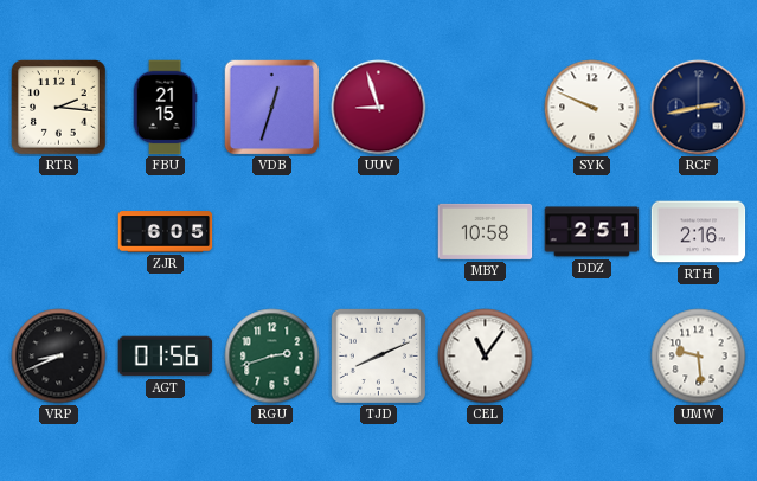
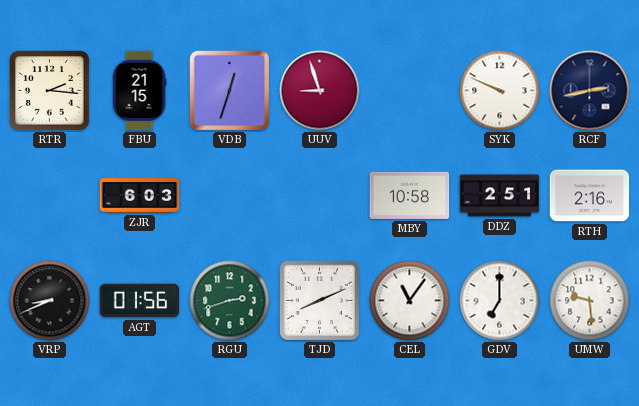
ZJR: 6:05 -> 6:03
GDV: none -> 7:00
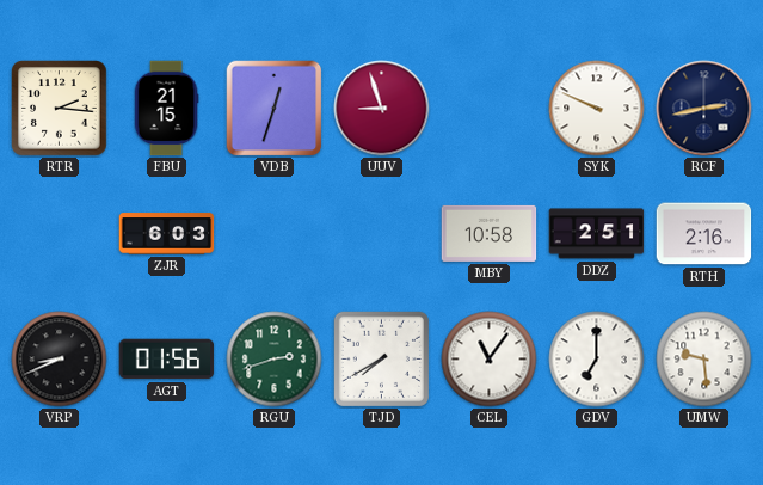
TJD: 8:11 -> 7:40
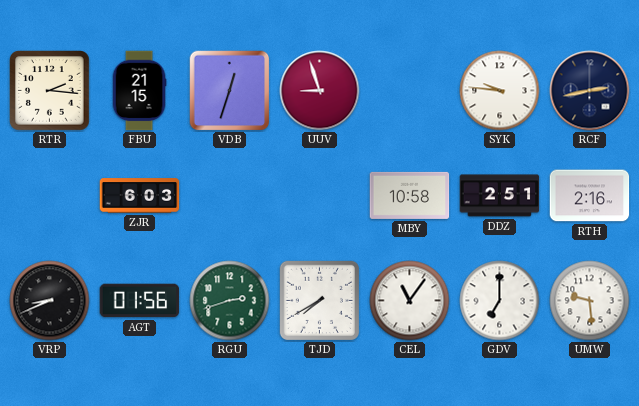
SYK: 9:49 -> 9:46
